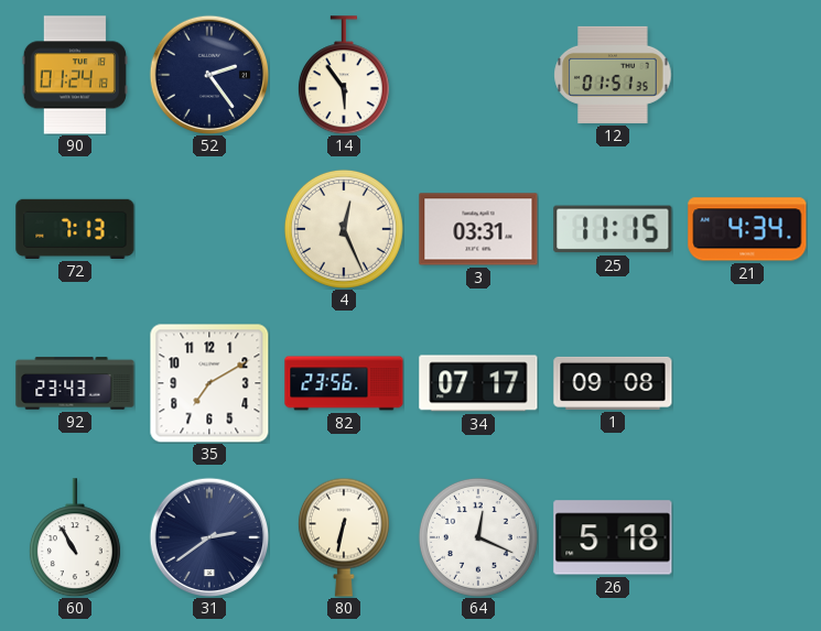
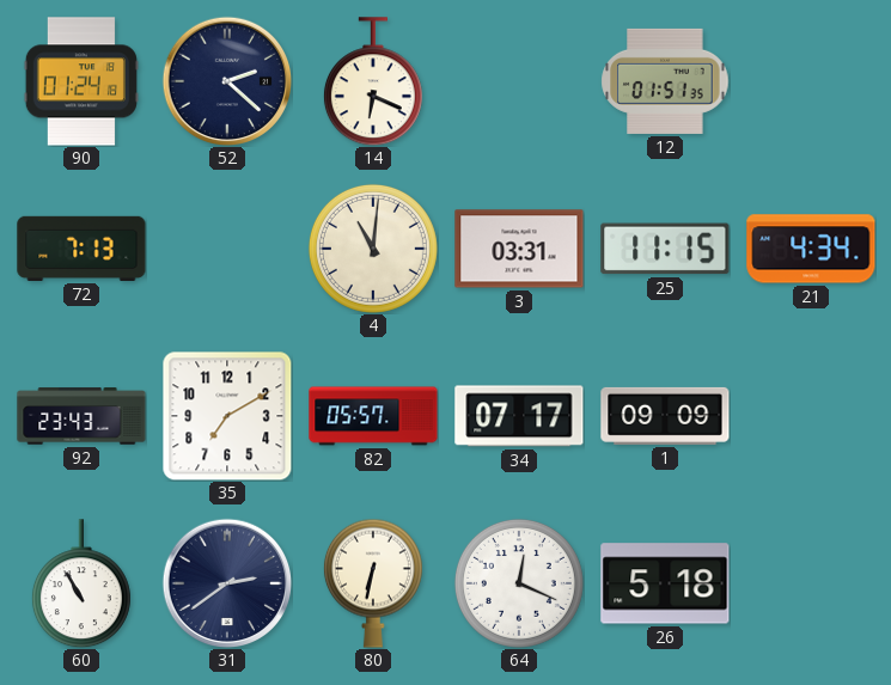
52: 2:24 -> 2:22
14: 5:54 -> 6:19
4: 12:26 -> 11:01
82: 23:56 -> 05:57
1: 09:08 -> 09:09
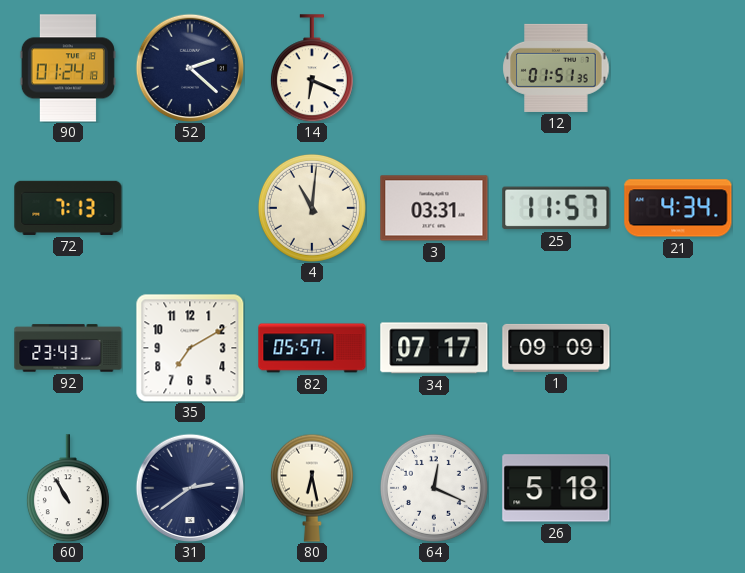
25: 11:15 -> 11:57
80: 6:32 -> 6:28
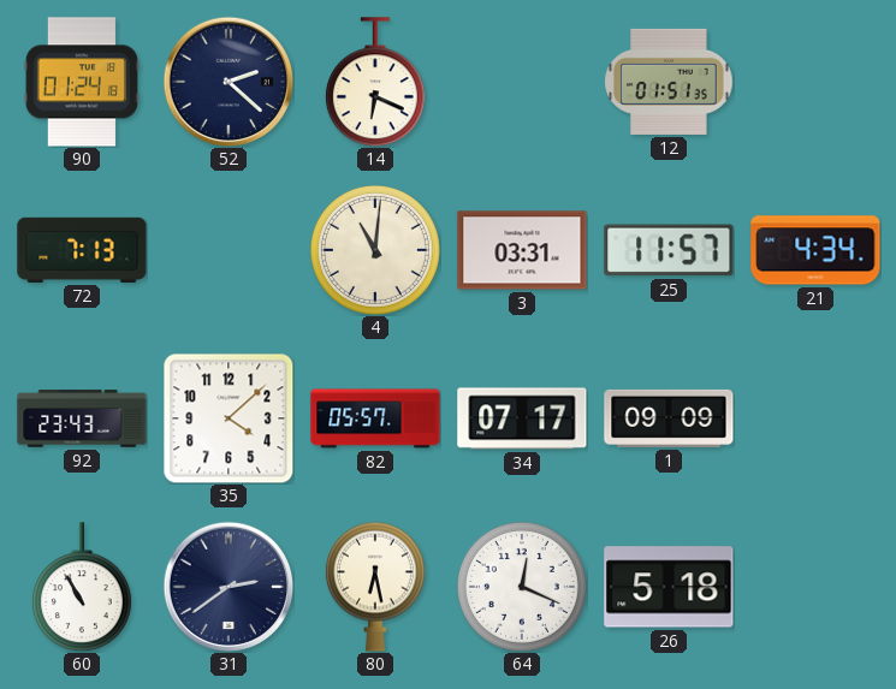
35: 7:10 -> 4:08
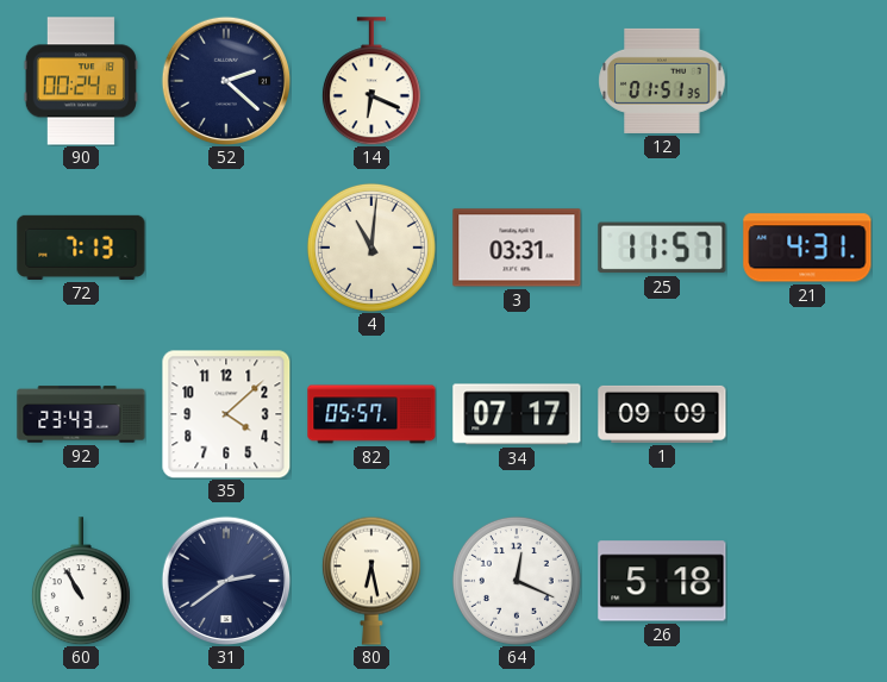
90: 01:24 -> 00:24
21: 4:34 -> 4:31
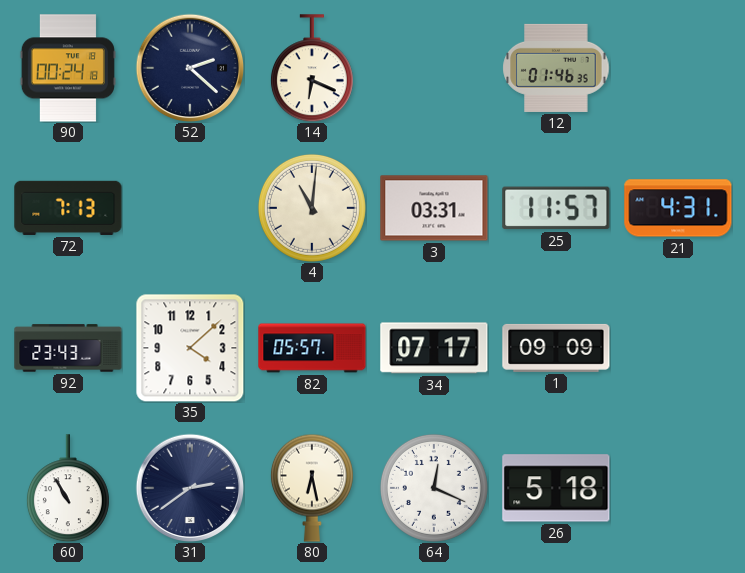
12: 01:51 -> 01:46
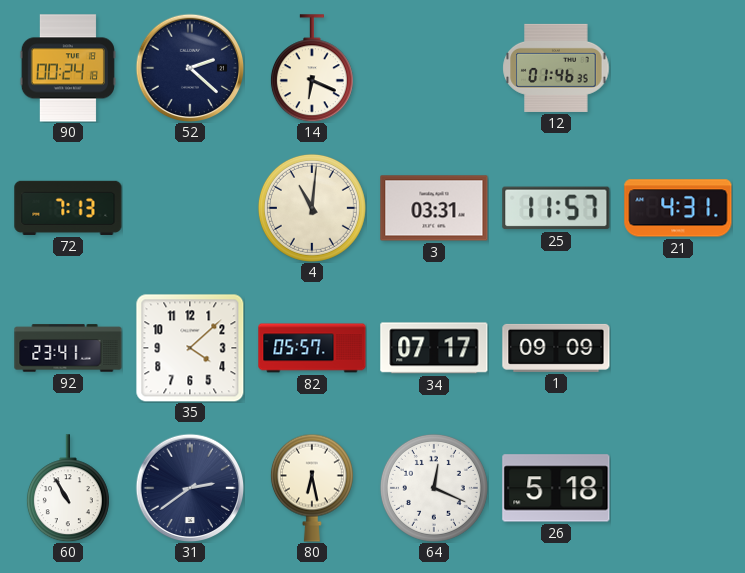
92: 23:43 -> 23:41
